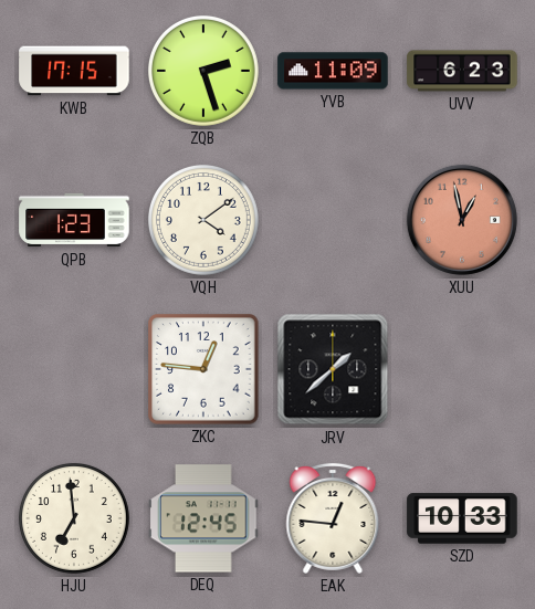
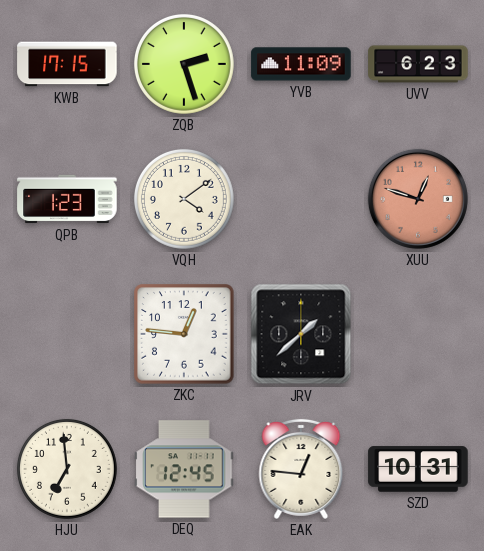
XUU: 12:58 -> 12:48
SZD: 10:33 -> 10:31
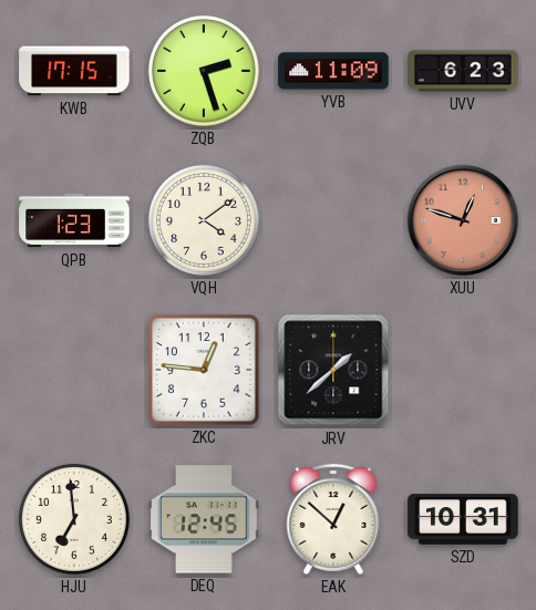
EAK: 12:46 -> 12:52
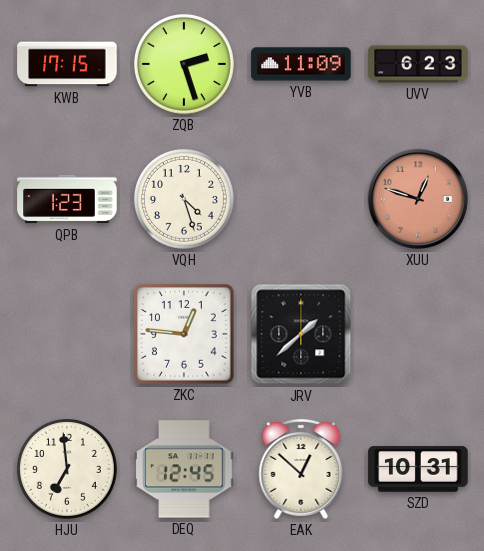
VQH: 4:09 -> 4:27
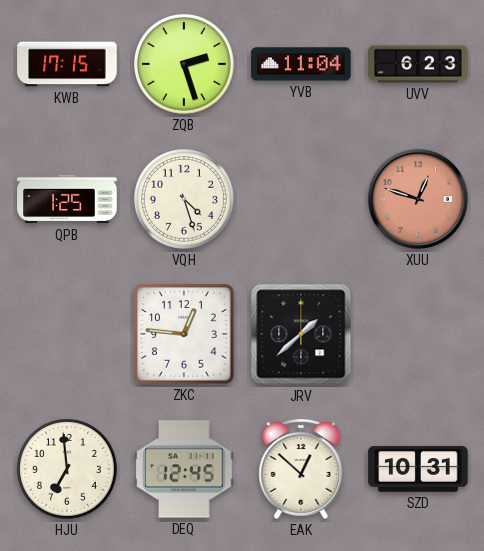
YVB: 11:09 -> 11:04
QPB: 1:23 -> 1:25
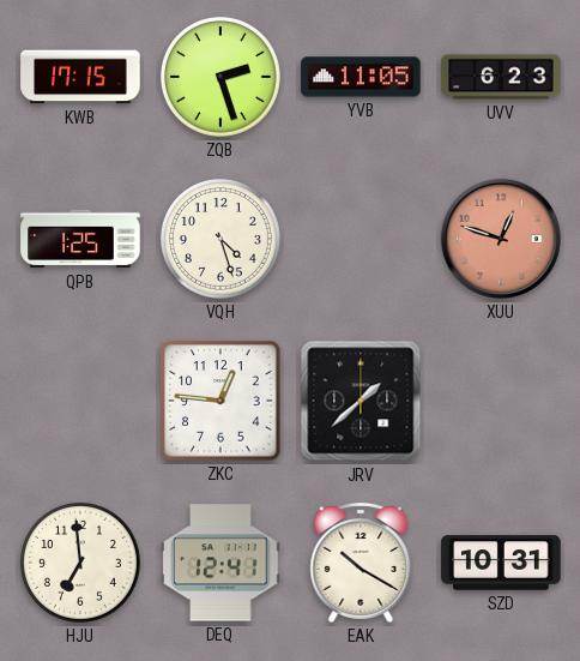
YVB: 11:04 -> 11:05
DEQ: 12:45 -> 12:41
EAK: 12:52 -> 10:20
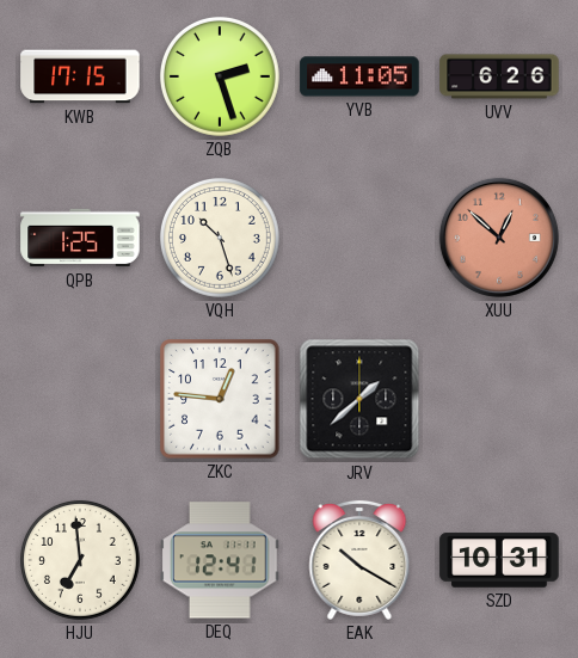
UVV: 6:23 -> 6:26
VQH: 4:27 -> 10:27
XUU: 12:48 -> 12:52
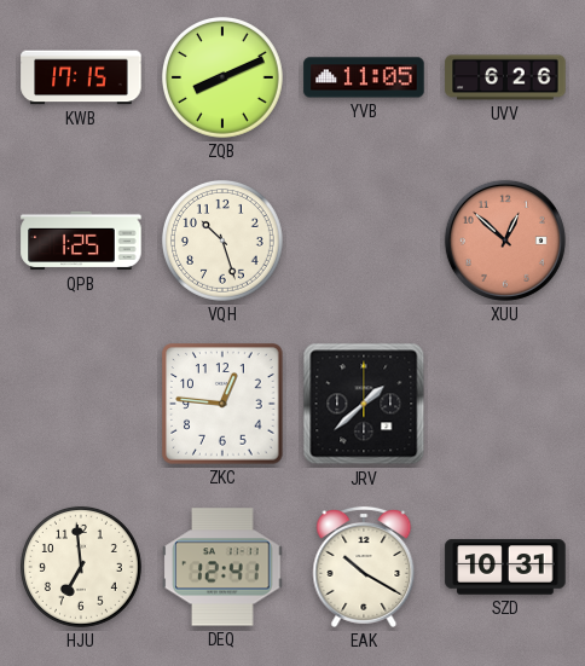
ZQB: 2:27 -> 8:11
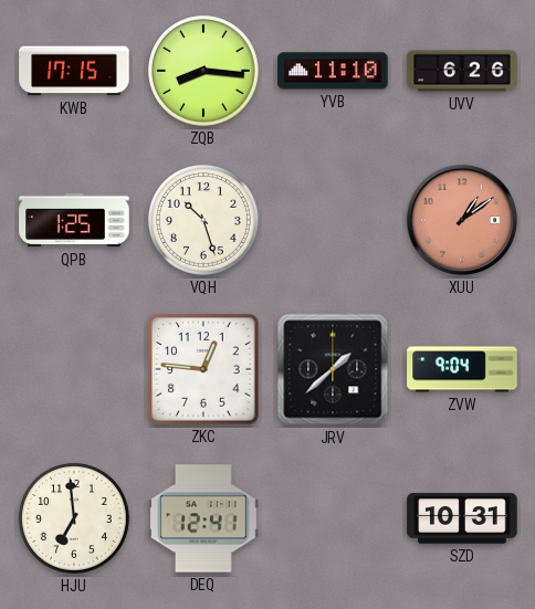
ZQB: 8:11 -> 8:16
YVB: 11:05 -> 11:10
XUU: 12:52 -> 1:09
ZVW: none -> 9:04
EAK: 10:20 -> none
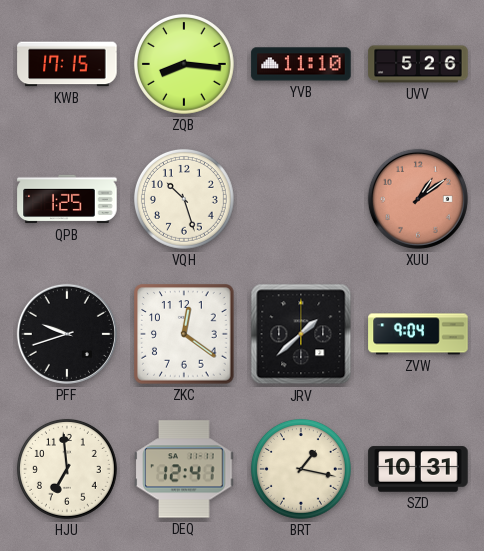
UVV: 6:26 -> 5:26
PFF: none -> 9:42
ZKC: 12:46 -> 12:21
BRT: none -> 1:17
